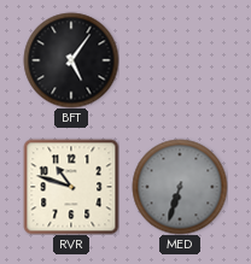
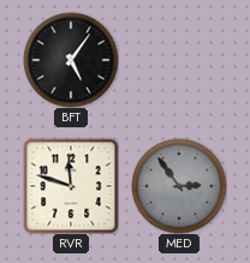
RVR: 10:48 -> 11:48
MED: 6:33 -> 2:54
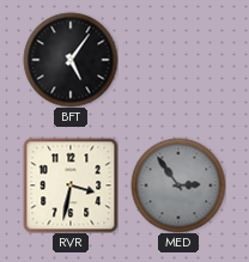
RVR: 11:48 -> 3:32
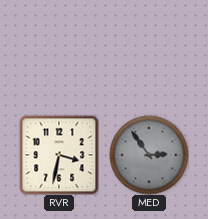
BFT: 5:06 -> none
